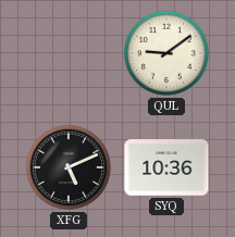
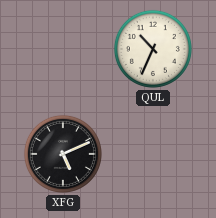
QUL: 9:09 -> 10:34
SYQ: 10:36 -> none
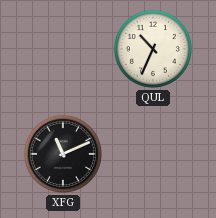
XFG: 5:11 -> 11:11
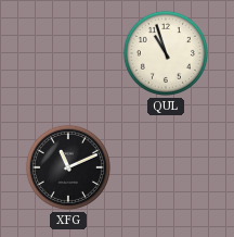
QUL: 10:34 -> 10:57
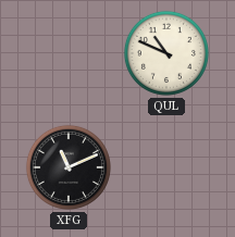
QUL: 10:57 -> 10:49
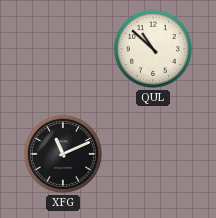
QUL: 10:49 -> 10:52
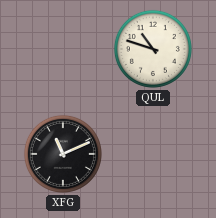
QUL: 10:52 -> 10:48
